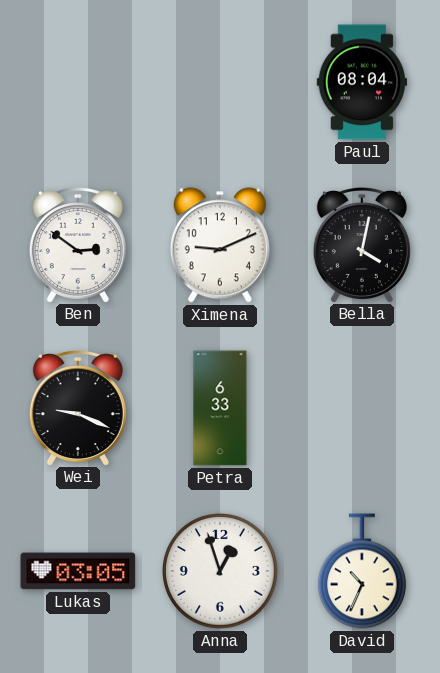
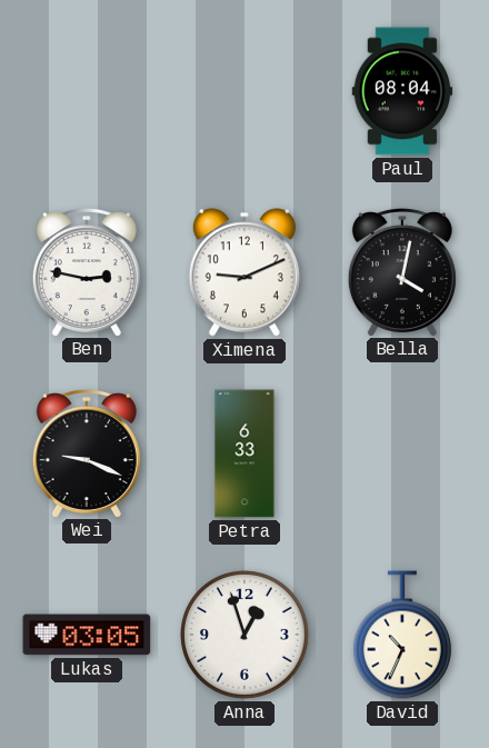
Ben: 2:51 -> 2:47
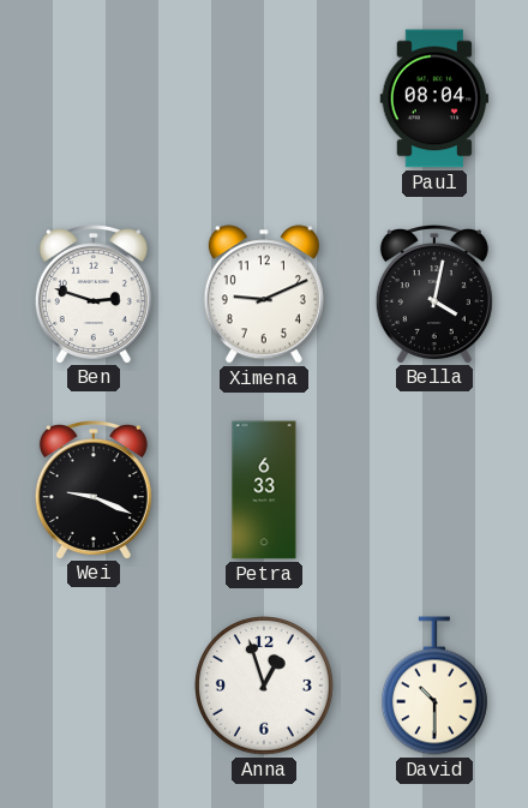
Ben: 2:47 -> 2:48
Lukas: 03:05 -> none
David: 10:34 -> 10:30
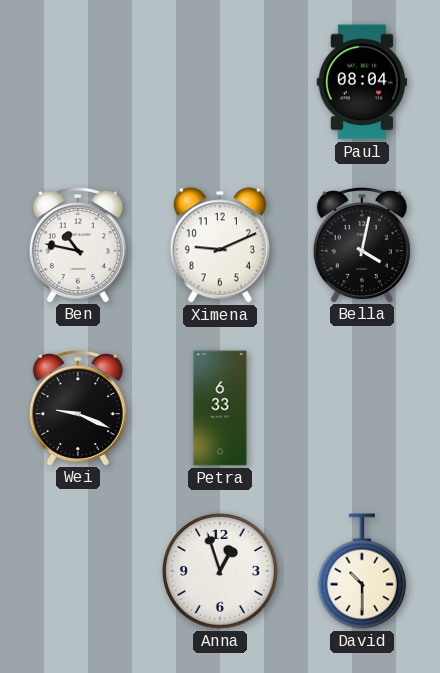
Ben: 2:48 -> 10:47
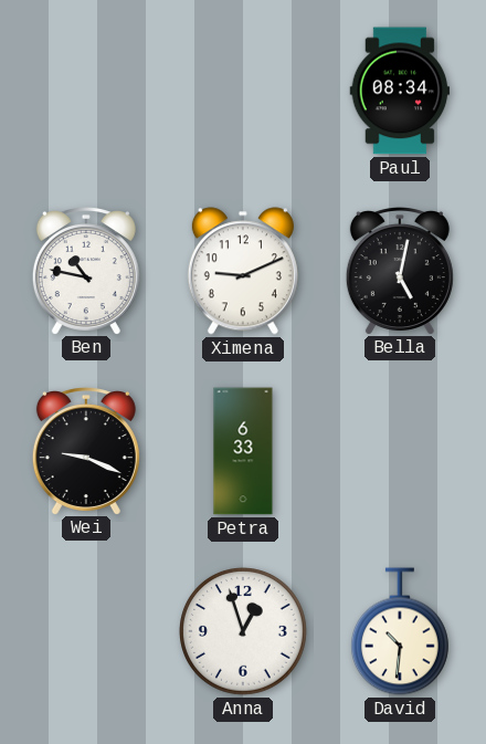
Paul: 08:04 -> 08:34
Bella: 4:02 -> 5:02
David: 10:30 -> 10:31
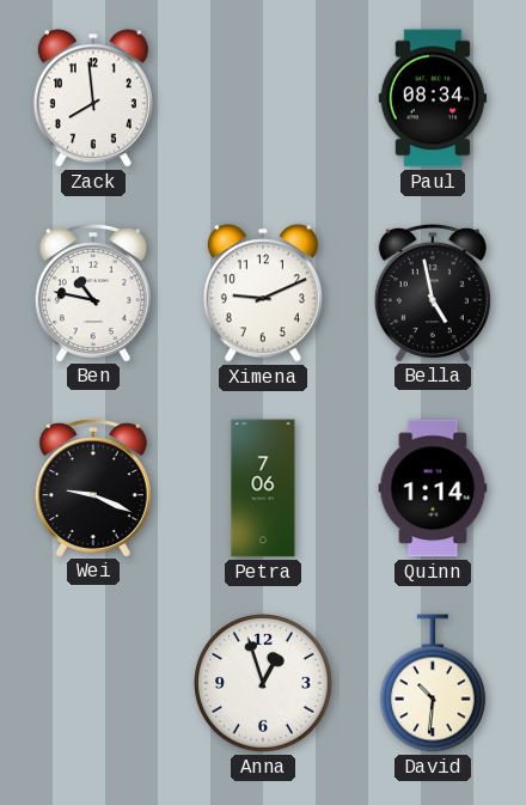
Zack: none -> 7:59
Bella: 5:02 -> 4:58
Petra: 6:33 -> 7:06
Quinn: none -> 1:14
